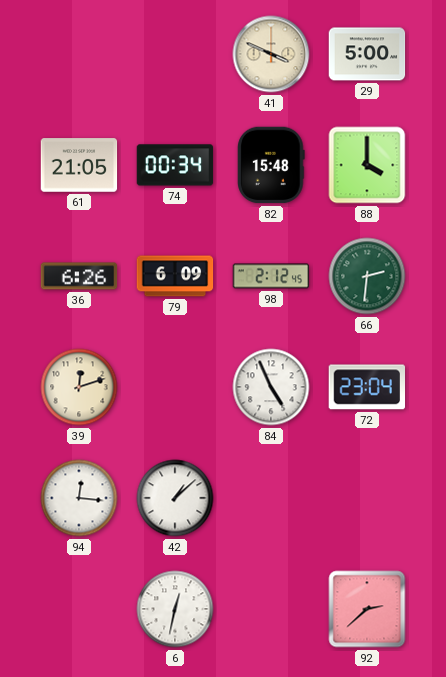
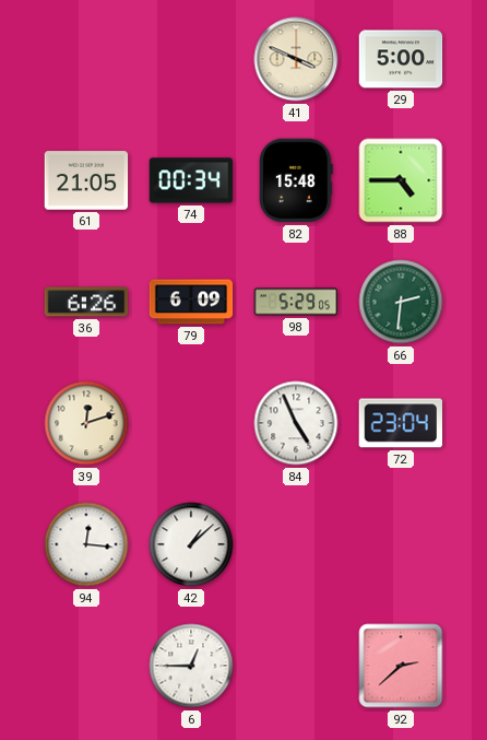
88: 4:00 -> 4:45
98: 2:12 -> 5:29
6: 12:32 -> 12:45
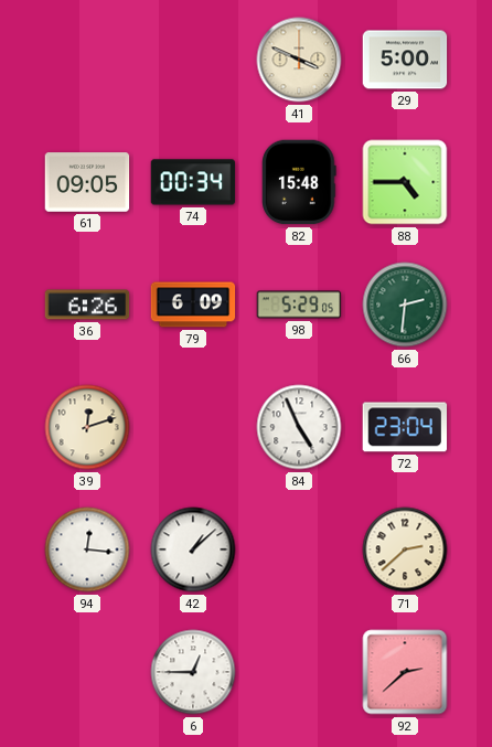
61: 21:05 -> 09:05
71: none -> 2:38
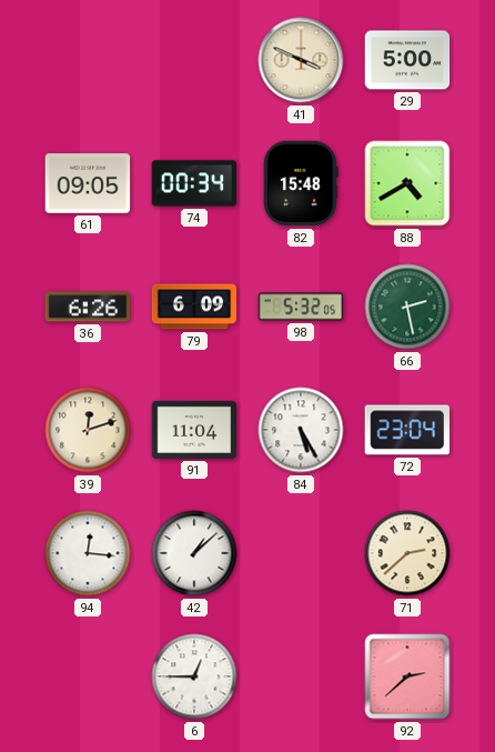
88: 4:45 -> 4:40
98: 5:29 -> 5:32
66: 2:31 -> 2:28
91: none -> 11:04
84: 4:56 -> 5:25
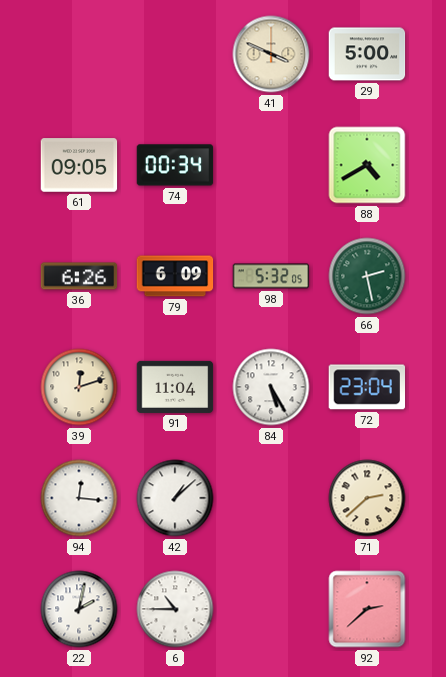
82: 15:48 -> none
22: none -> 2:02
6: 12:45 -> 10:45
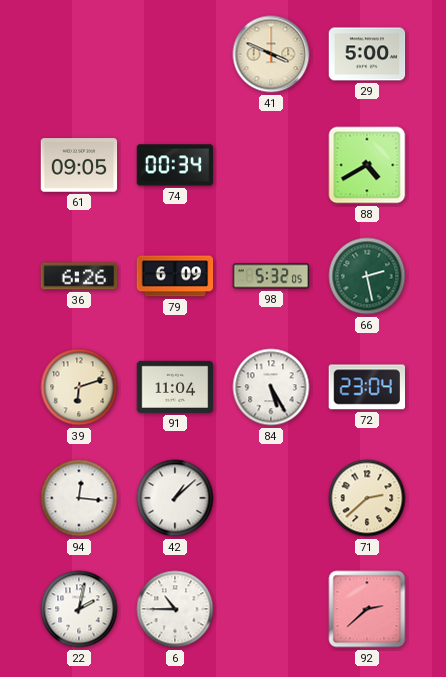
39: 12:12 -> 6:12
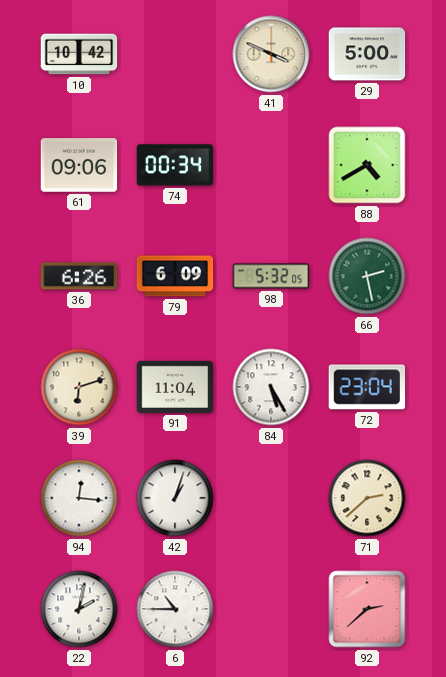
10: none -> 10:42
61: 09:05 -> 09:06
42: 1:08 -> 1:03
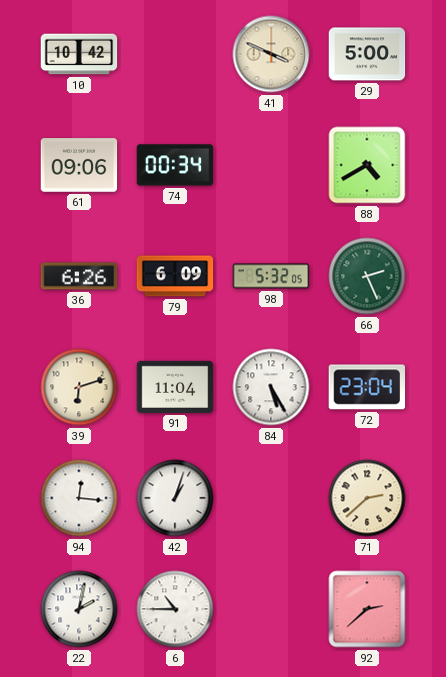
66: 2:28 -> 2:26
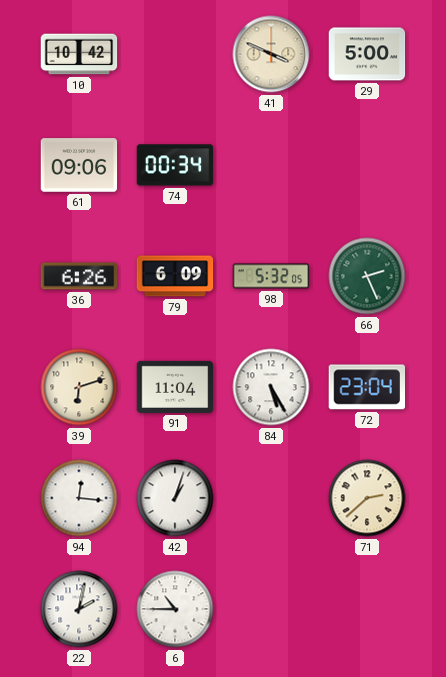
88: 4:40 -> none
92: 2:38 -> none
